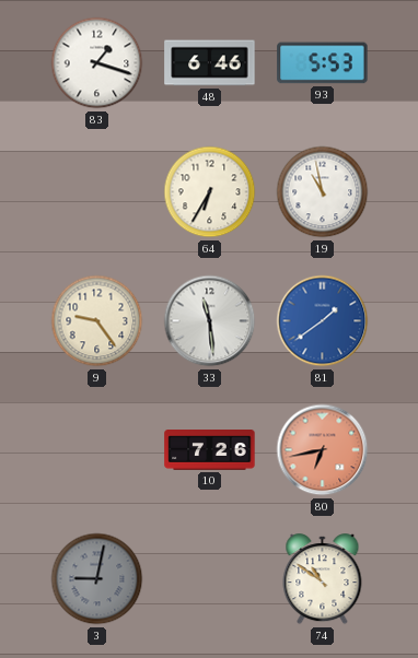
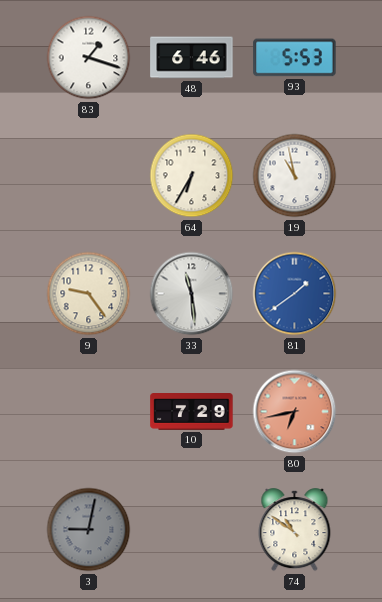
10: 7:26 -> 7:29
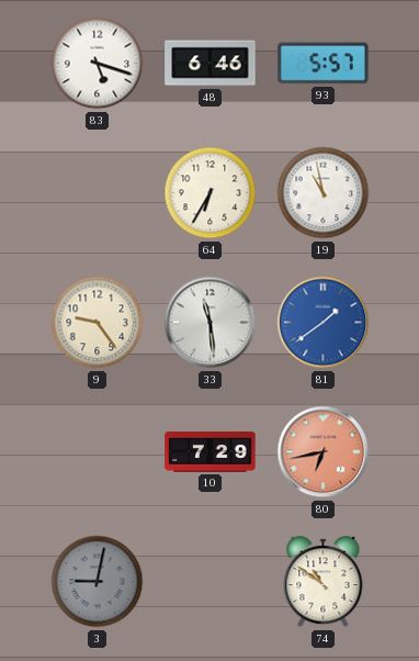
83: 1:18 -> 5:18
93: 5:53 -> 5:57
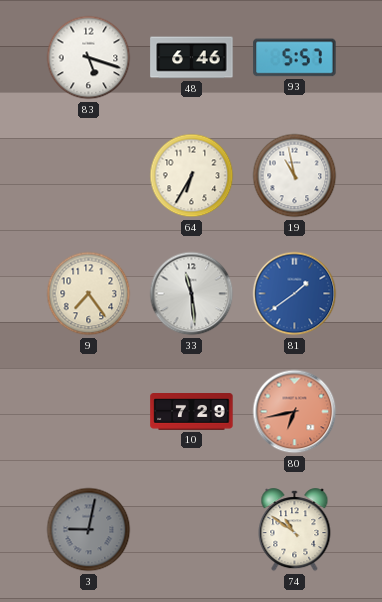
9: 9:24 -> 7:24
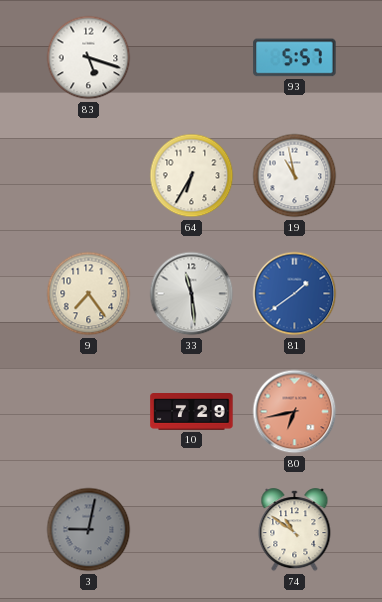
48: 6:46 -> none
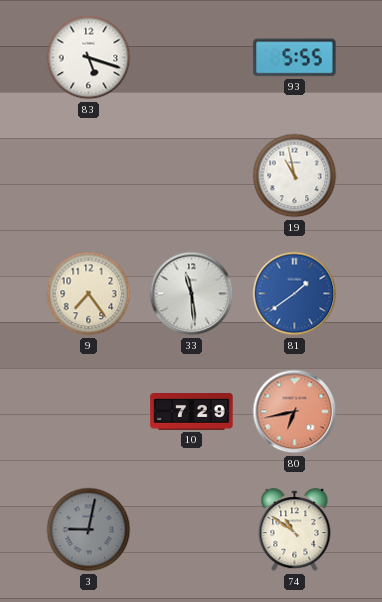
93: 5:57 -> 5:55
64: 6:35 -> none
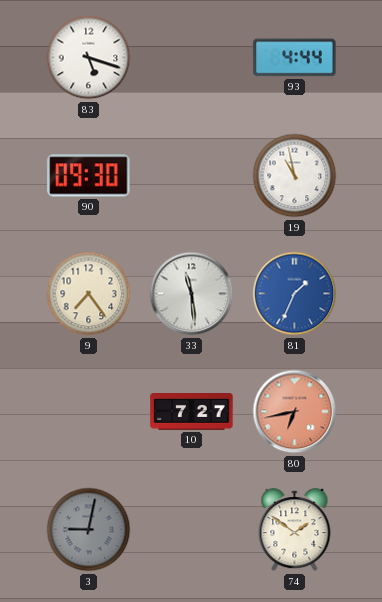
93: 5:55 -> 4:44
90: none -> 09:30
81: 1:39 -> 1:34
10: 7:29 -> 7:27
74: 10:51 -> 1:51
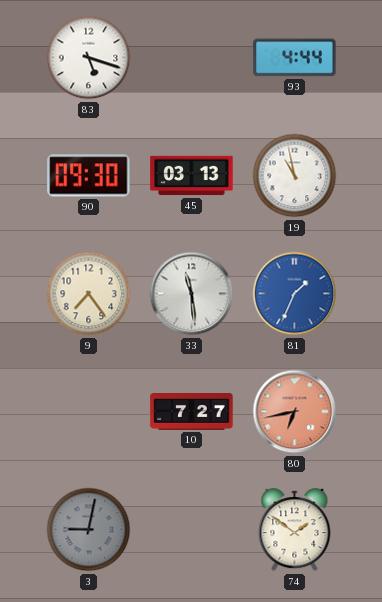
45: none -> 03:13
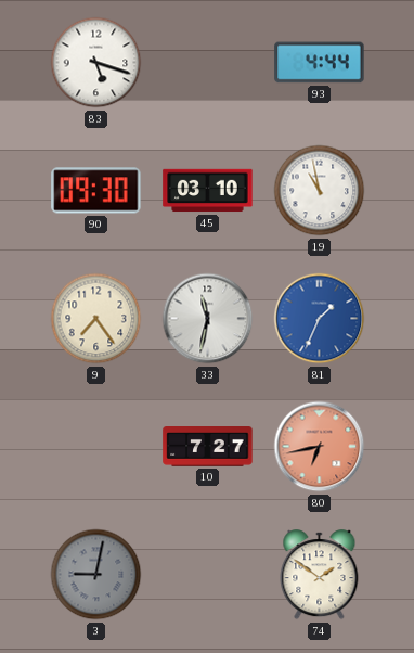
45: 03:13 -> 03:10
33: 11:29 -> 11:32
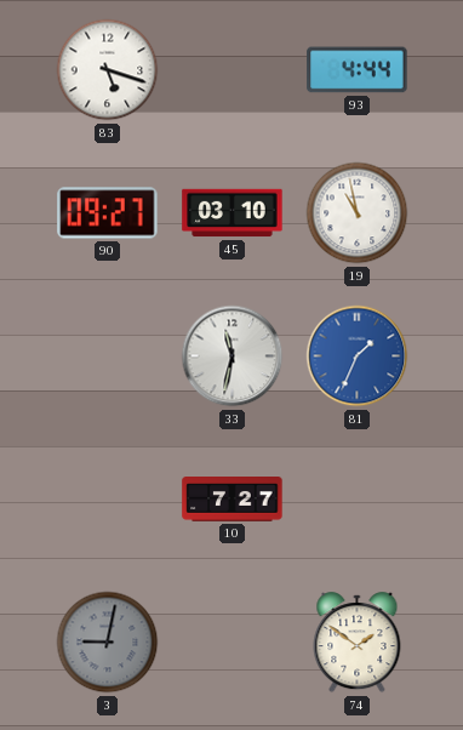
90: 09:30 -> 09:27
9: 7:24 -> none
80: 6:43 -> none
